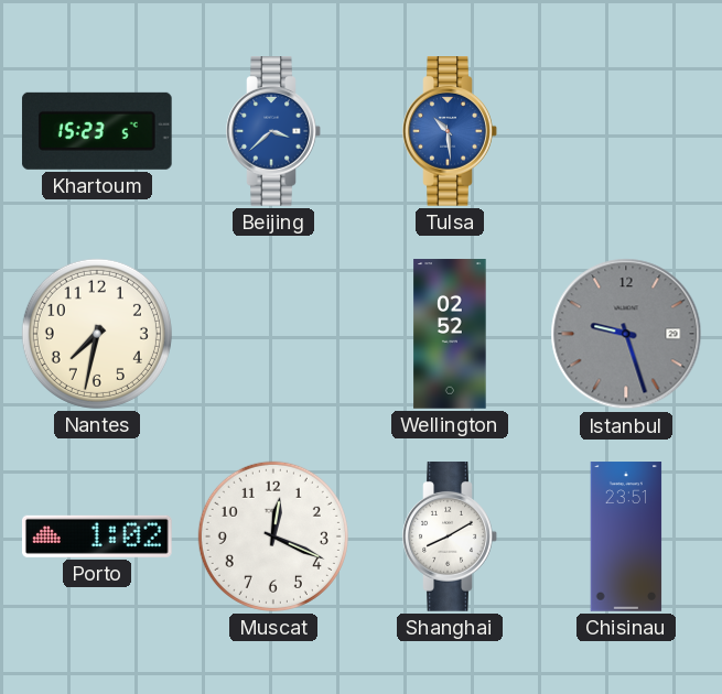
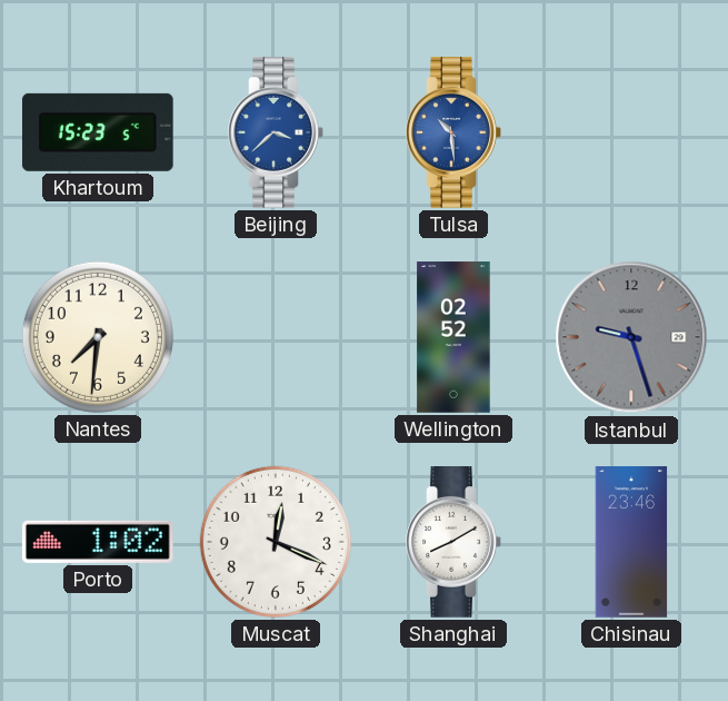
Nantes: 7:32 -> 7:31
Chisinau: 23:51 -> 23:46
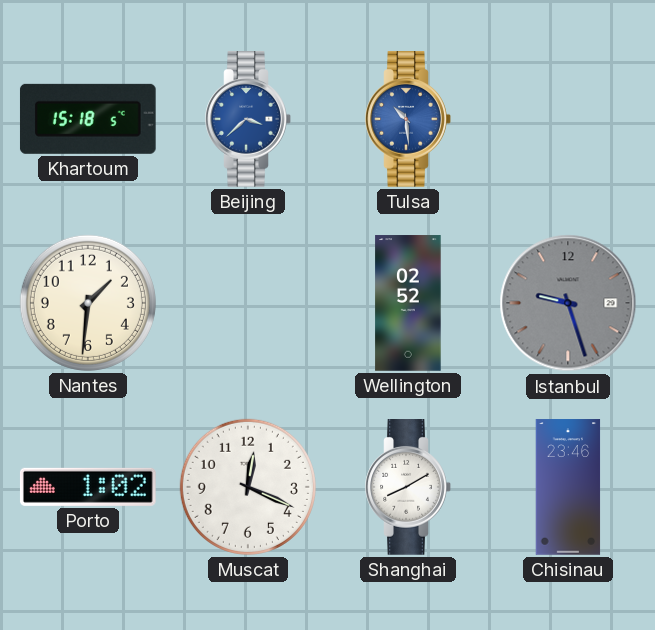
Khartoum: 15:23 -> 15:18
Nantes: 7:31 -> 1:31
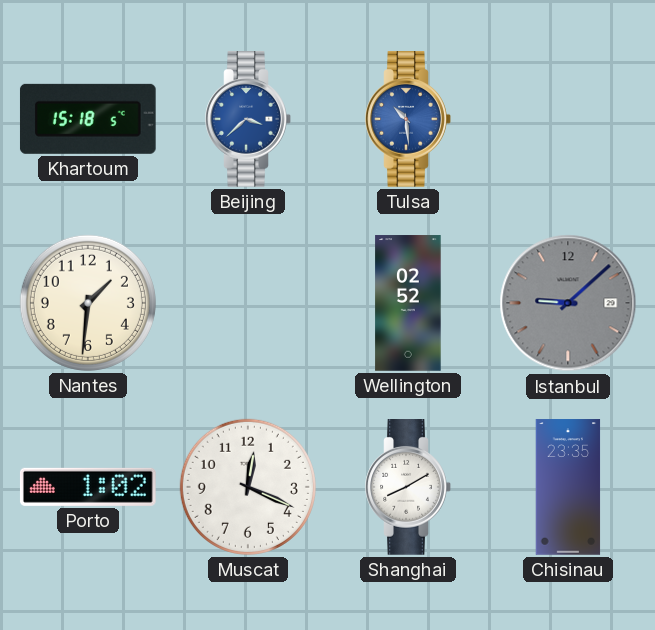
Istanbul: 9:27 -> 9:08
Chisinau: 23:46 -> 23:35
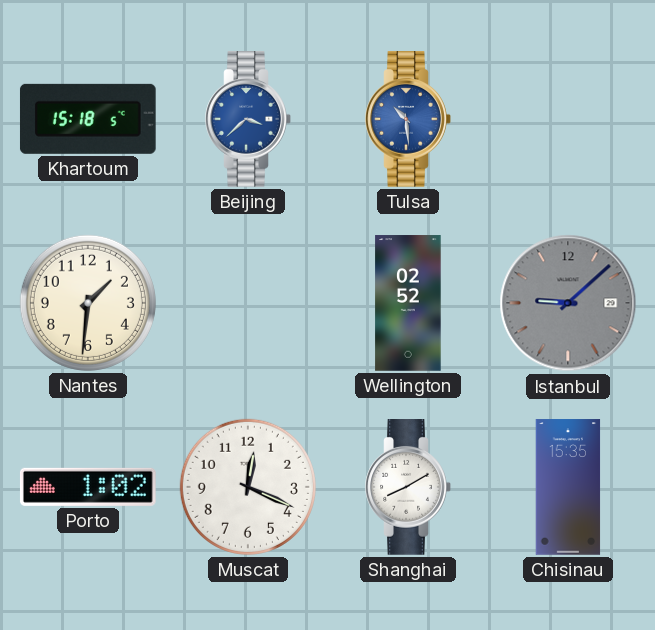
Chisinau: 23:35 -> 15:35
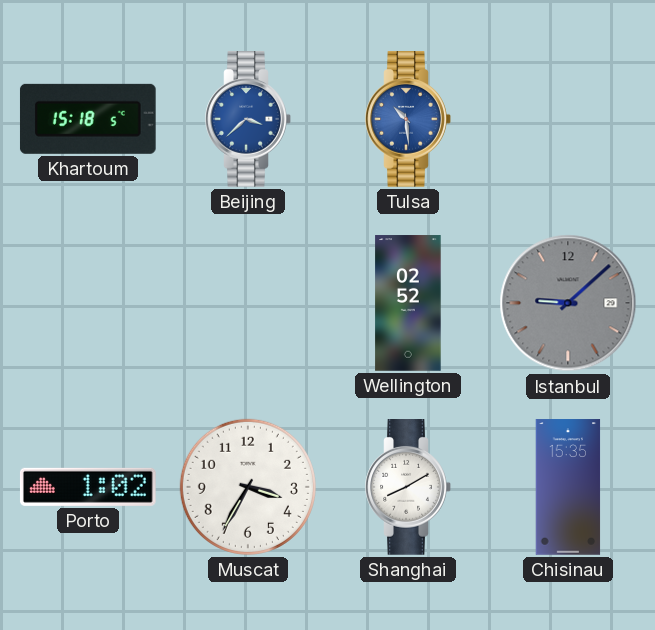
Nantes: 1:31 -> none
Muscat: 12:19 -> 3:35
